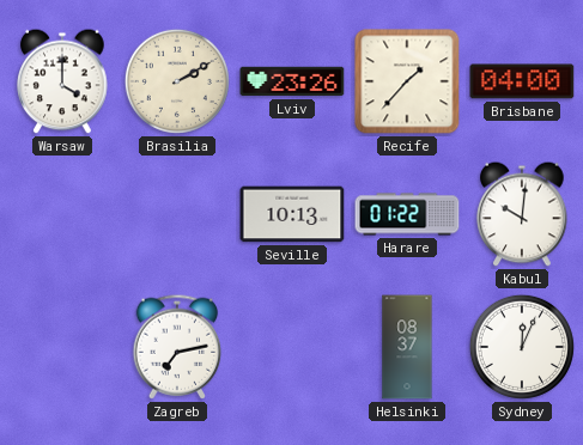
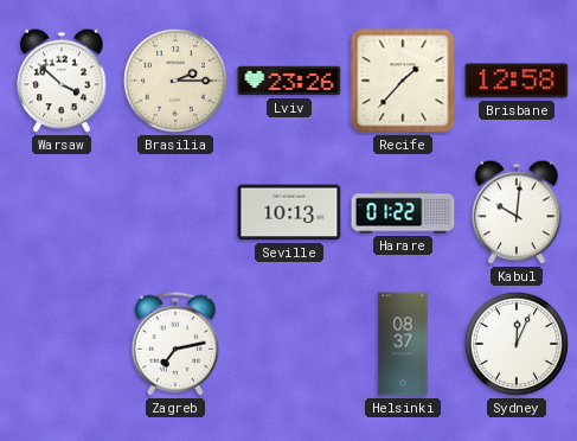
Warsaw: 4:00 -> 3:52
Brasilia: 2:10 -> 2:15
Brisbane: 04:00 -> 12:58
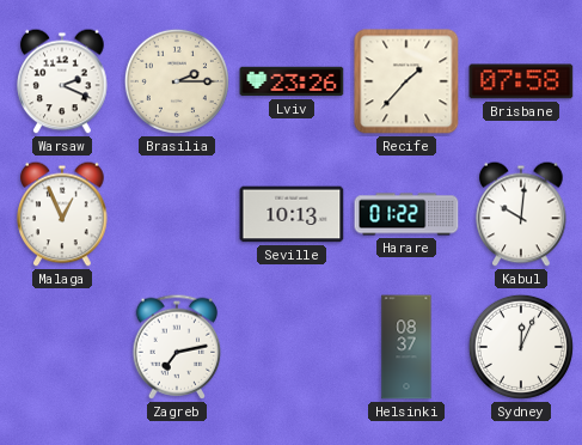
Warsaw: 3:52 -> 2:19
Brisbane: 12:58 -> 07:58
Malaga: none -> 12:56
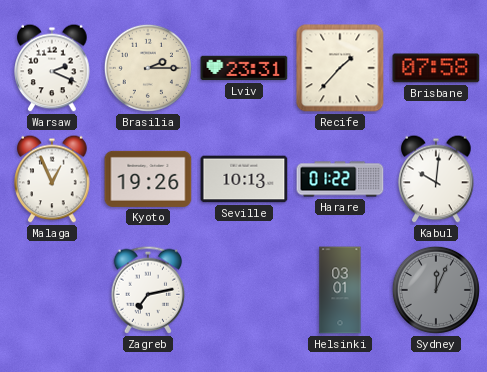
Lviv: 23:26 -> 23:31
Kyoto: none -> 19:26
Helsinki: 08:37 -> 03:01
Sydney dial: white -> grey
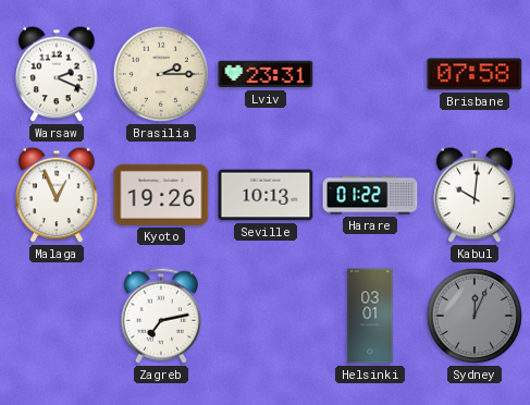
Recife: 1:37 -> none
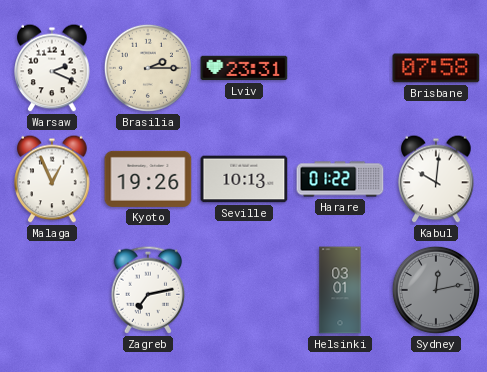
Sydney: 12:04 -> 12:13
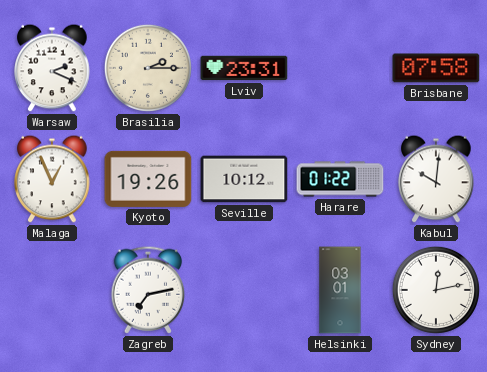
Seville: 10:13 -> 10:12
Sydney dial: grey -> white
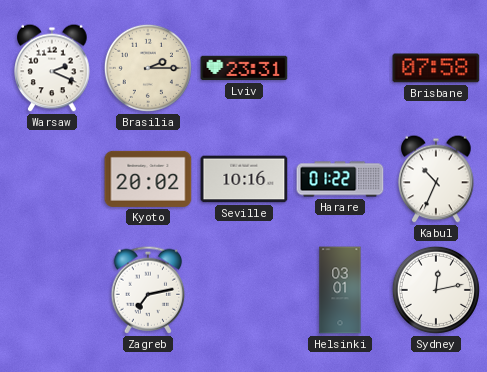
Malaga: 12:56 -> none
Kyoto: 19:26 -> 20:02
Seville: 10:12 -> 10:16
Kabul: 10:01 -> 10:34
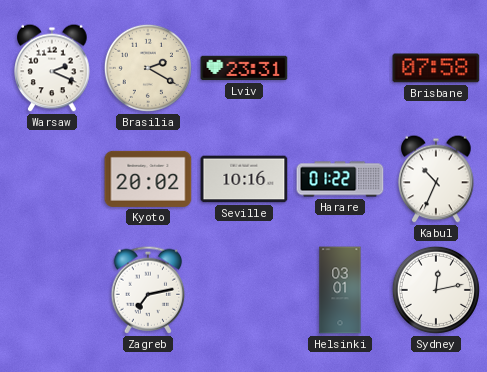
Brasilia: 2:15 -> 2:20
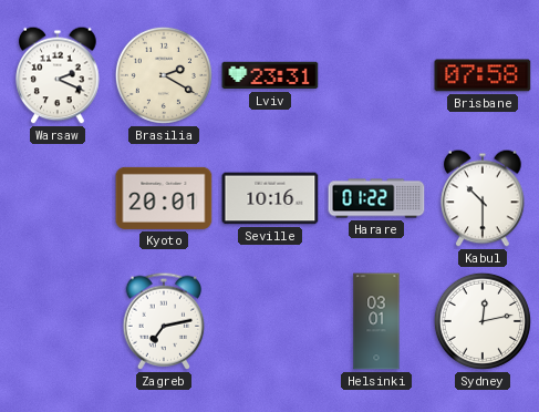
Kyoto: 20:02 -> 20:01
Kabul: 10:34 -> 10:30
